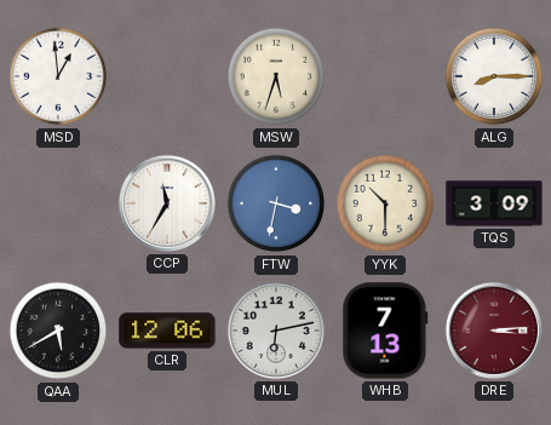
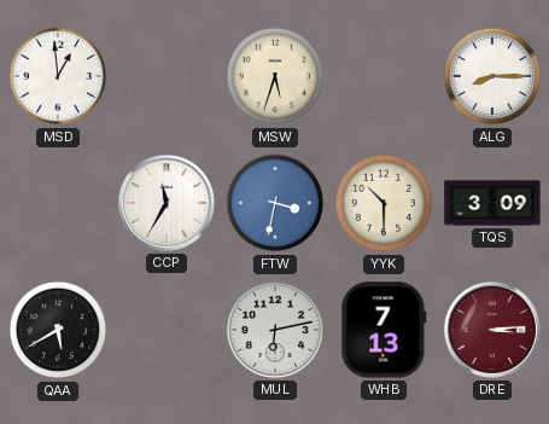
CLR: 12:06 -> none
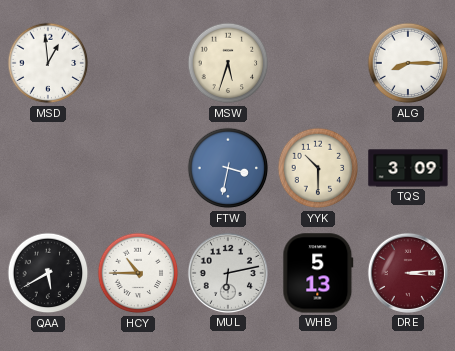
CCP: 11:35 -> none
HCY: none -> 10:45
WHB: 7:13 -> 5:13
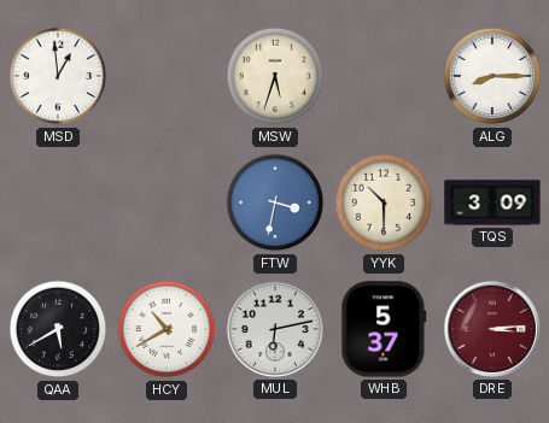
HCY: 10:45 -> 10:40
WHB: 5:13 -> 5:37
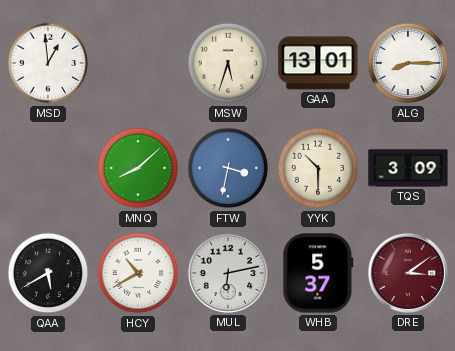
GAA: none -> 13:01
MNQ: none -> 8:08
DRE: 3:14 -> 3:09
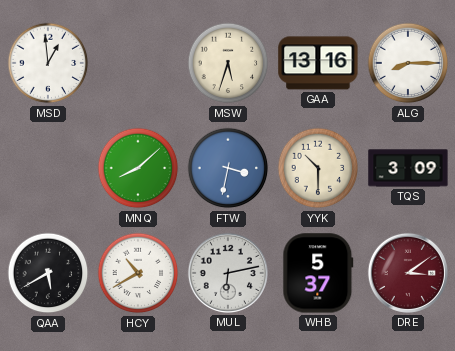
GAA: 13:01 -> 13:16
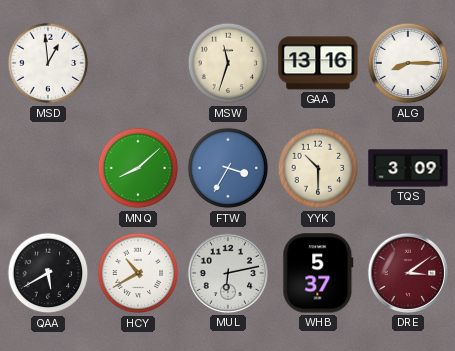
MSW: 5:33 -> 11:33
FTW: 3:32 -> 3:35
